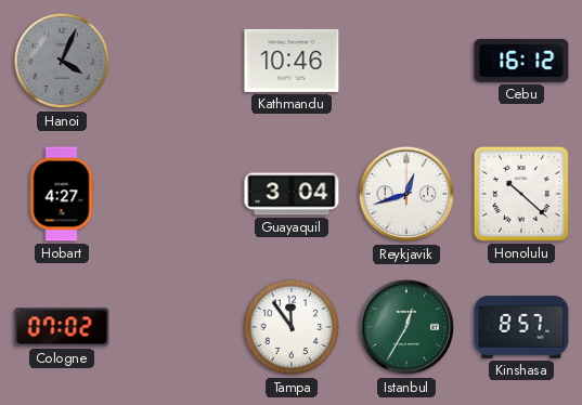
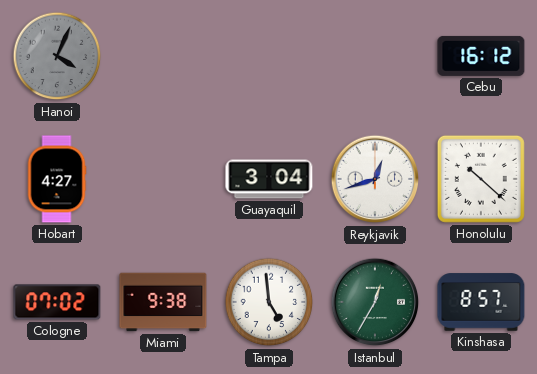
Kathmandu: 10:46 -> none
Miami: none -> 9:38
Tampa: 11:54 -> 4:59
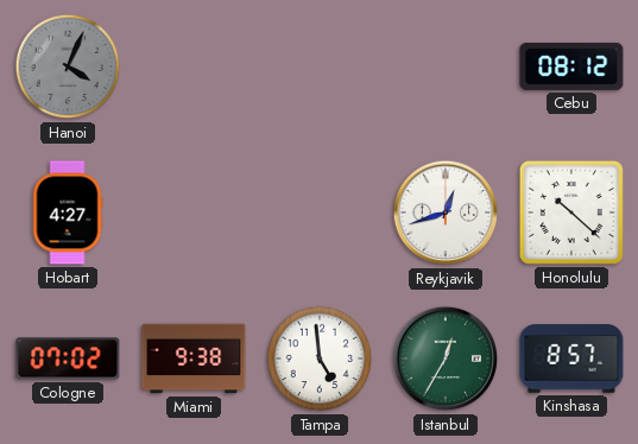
Cebu: 16:12 -> 08:12
Guayaquil: 3:04 -> none
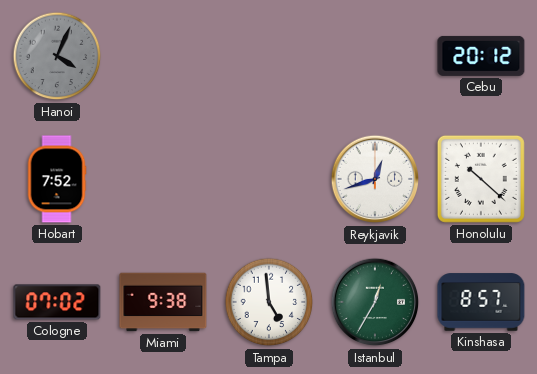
Cebu: 08:12 -> 20:12
Hobart: 4:27 -> 7:52
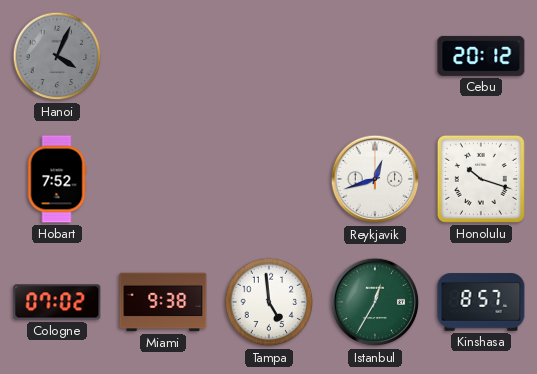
Honolulu: 10:22 -> 10:18
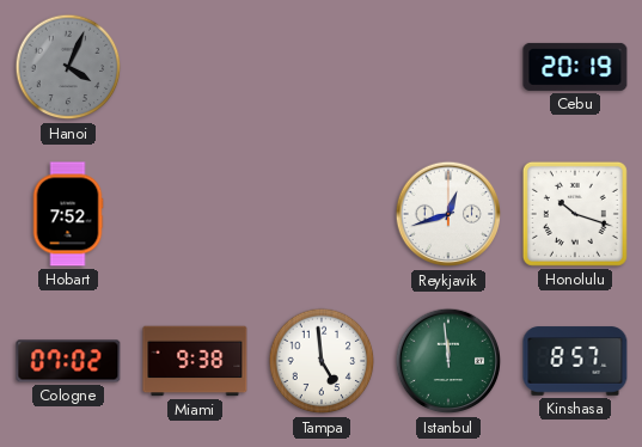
Cebu: 20:12 -> 20:19
Istanbul: 12:35 -> 11:59
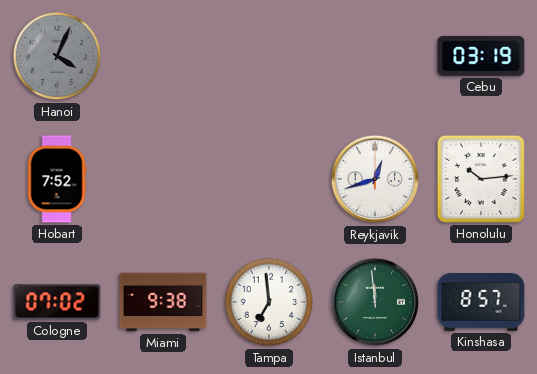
Cebu: 20:19 -> 03:19
Honolulu: 10:18 -> 10:14
Tampa: 4:59 -> 6:59
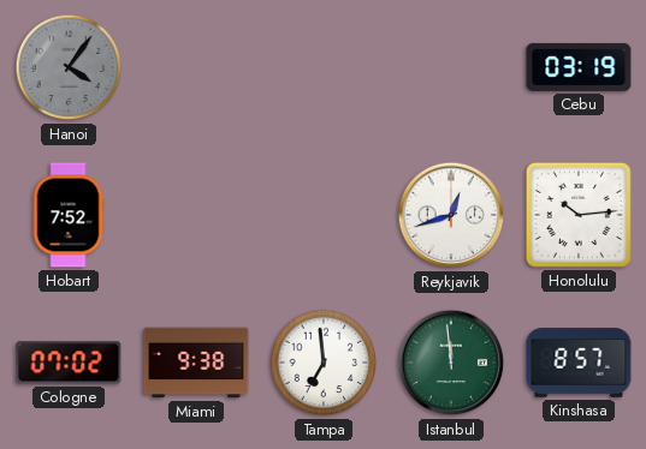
Hanoi: 4:04 -> 4:06
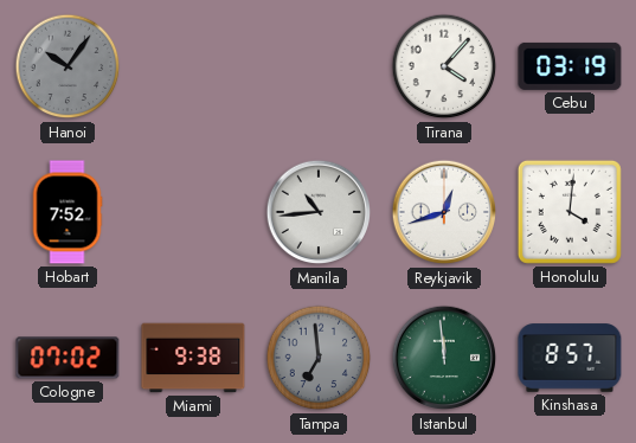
Hanoi: 4:06 -> 10:06
Tirana: none -> 4:07
Manila: none -> 10:44
Honolulu: 10:14 -> 4:01
Tampa dial: white -> grey
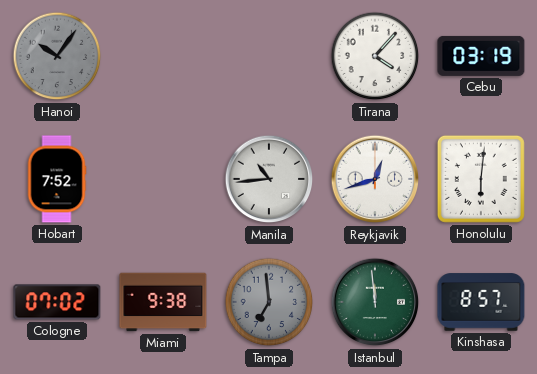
Honolulu: 4:01 -> 6:01
